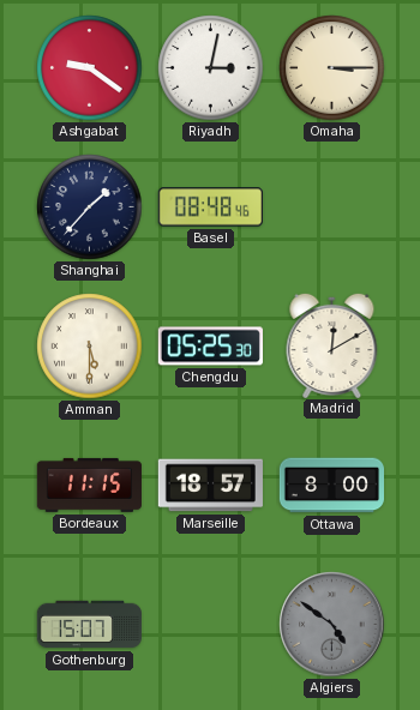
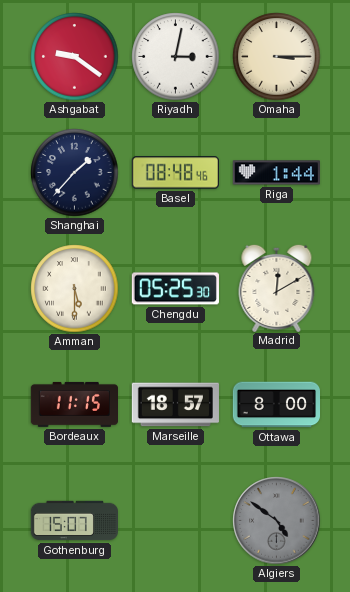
Riga: none -> 1:44
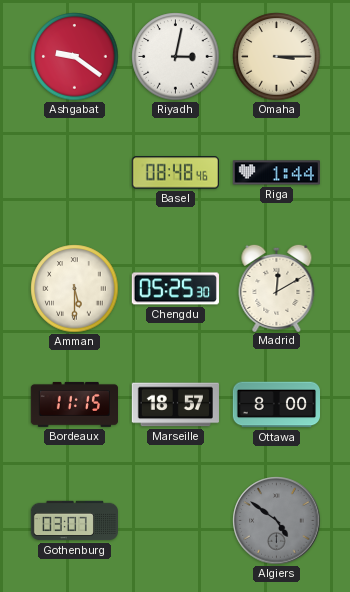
Shanghai: 1:37 -> none
Gothenburg: 15:07 -> 03:07
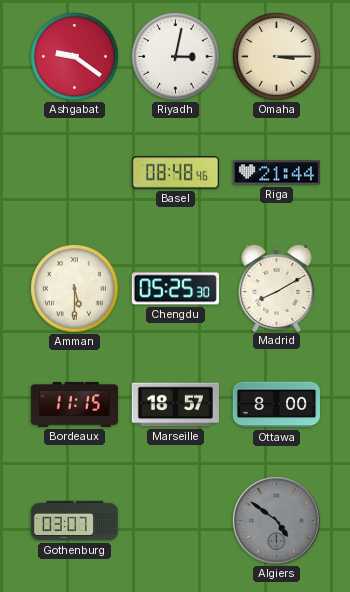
Riga: 1:44 -> 21:44
Madrid: 12:10 -> 8:10
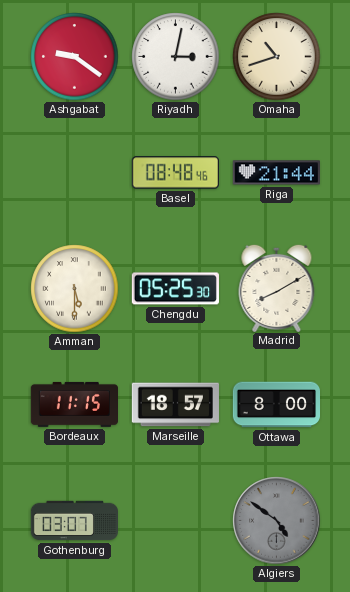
Omaha: 3:15 -> 10:42
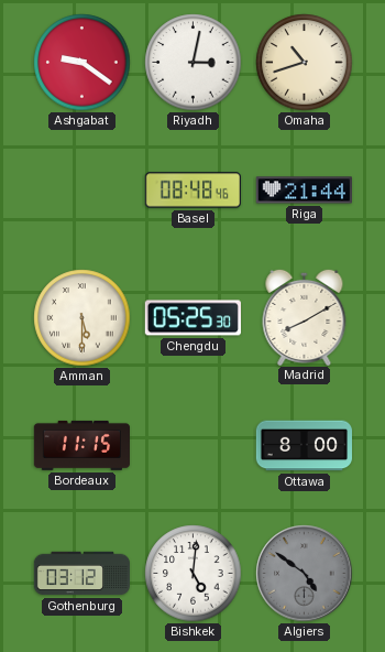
Marseille: 18:57 -> none
Gothenburg: 03:07 -> 03:12
Bishkek: none -> 5:01
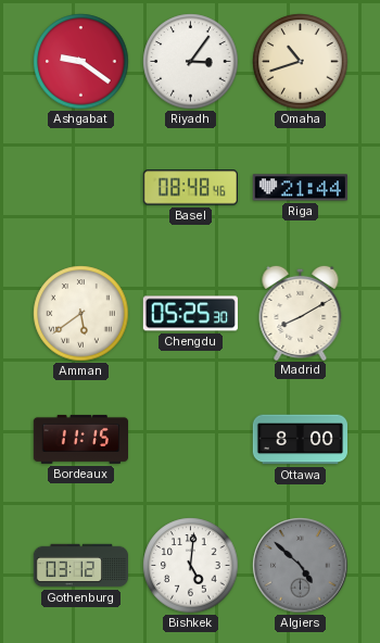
Riyadh: 3:02 -> 3:06
Amman: 5:30 -> 5:39
Algiers: 4:51 -> 4:52
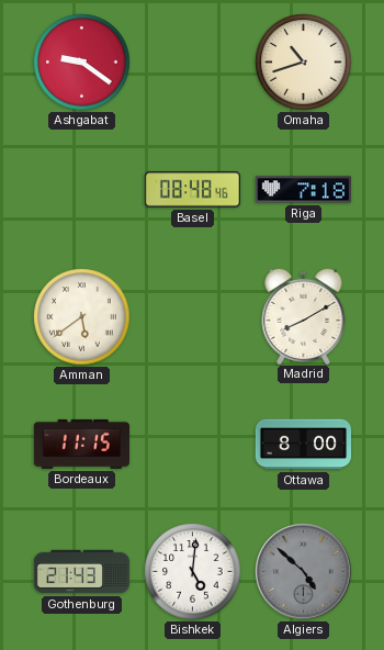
Riyadh: 3:06 -> none
Riga: 21:44 -> 7:18
Chengdu: 05:25 -> none
Gothenburg: 03:12 -> 21:43
